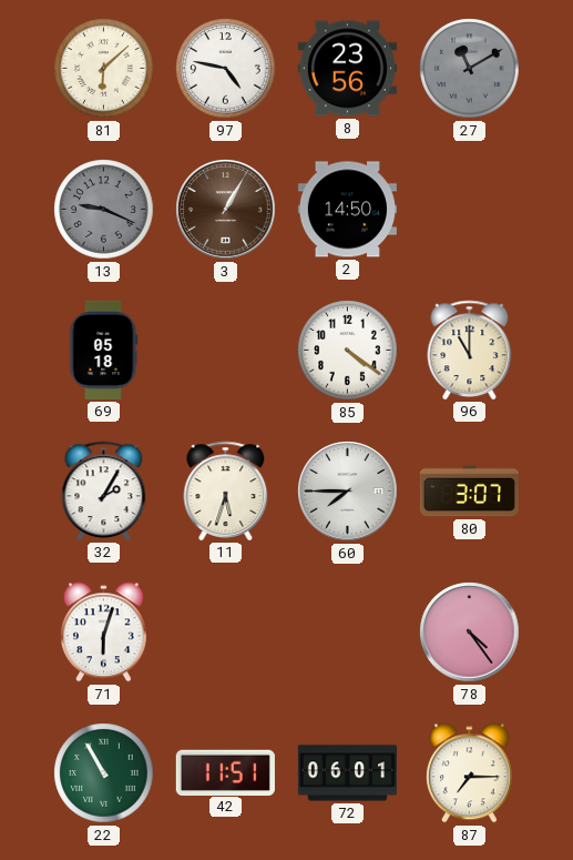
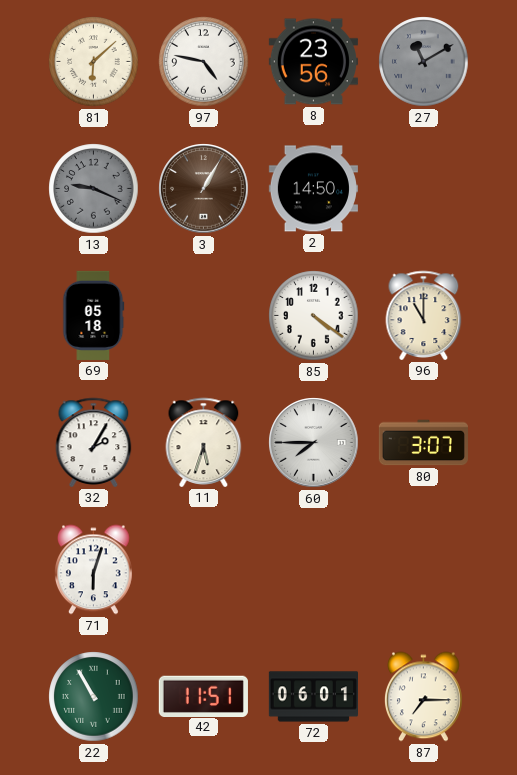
78: 4:24 -> none
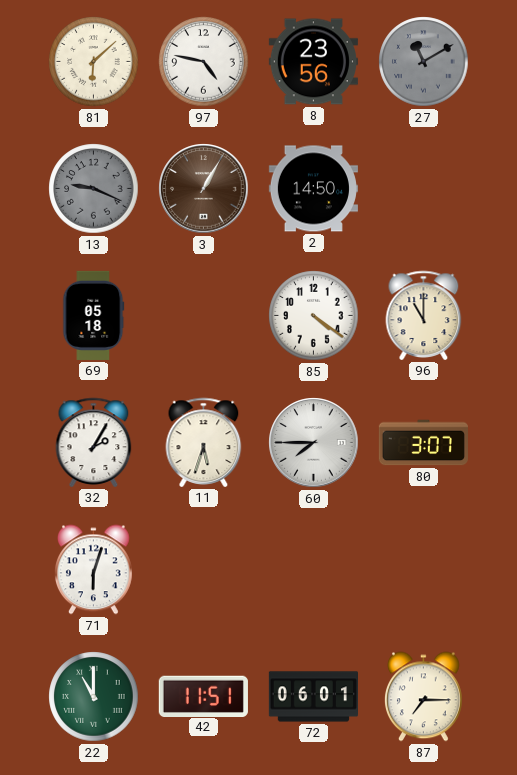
22: 10:55 -> 11:00
